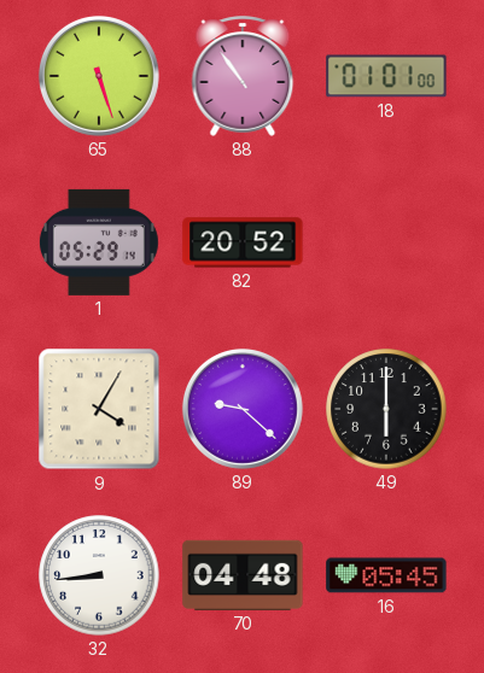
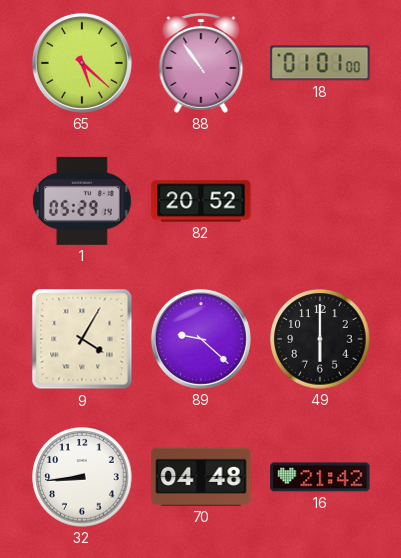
65: 5:27 -> 5:22
16: 05:45 -> 21:42
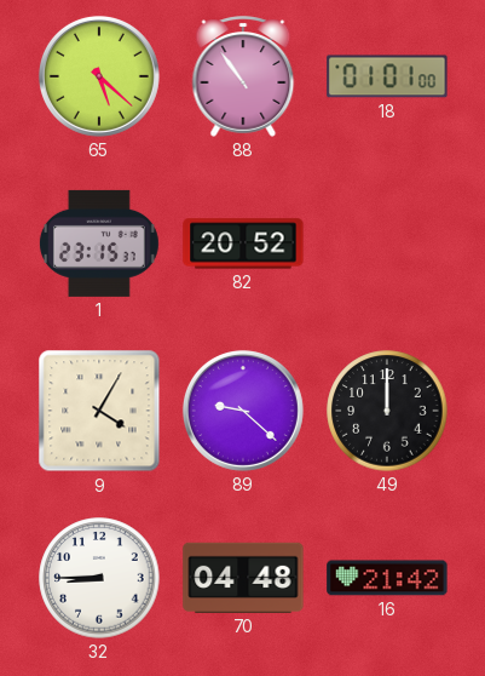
1: 05:29 -> 23:15
49: 6:00 -> 12:00
32: 8:44 -> 8:45
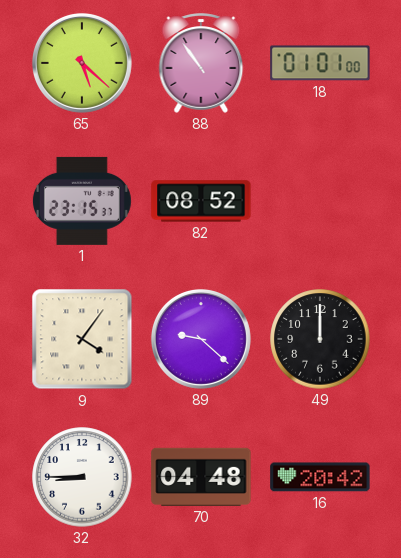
82: 20:52 -> 08:52
9: 4:05 -> 4:06
16: 21:42 -> 20:42
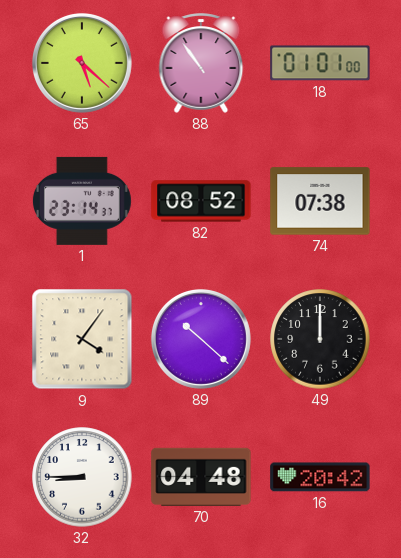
1: 23:15 -> 23:14
74: none -> 07:38
89: 9:22 -> 10:22
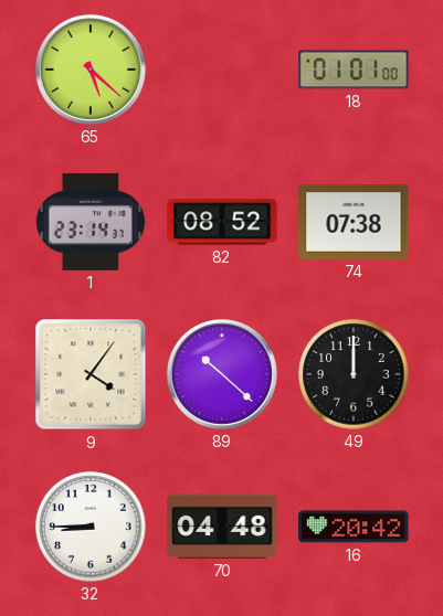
88: 10:54 -> none
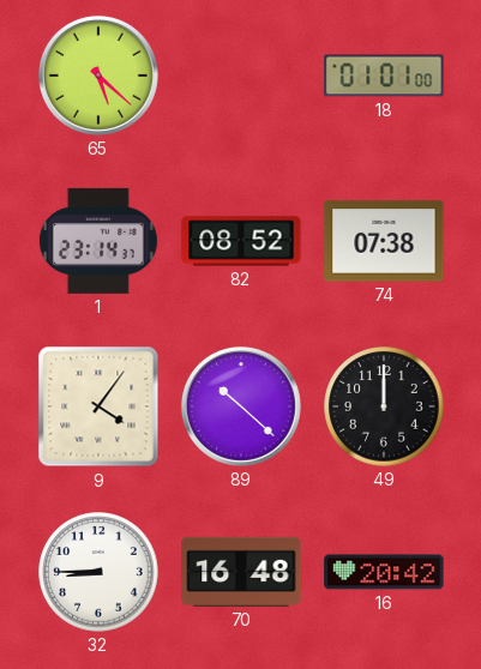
70: 04:48 -> 16:48
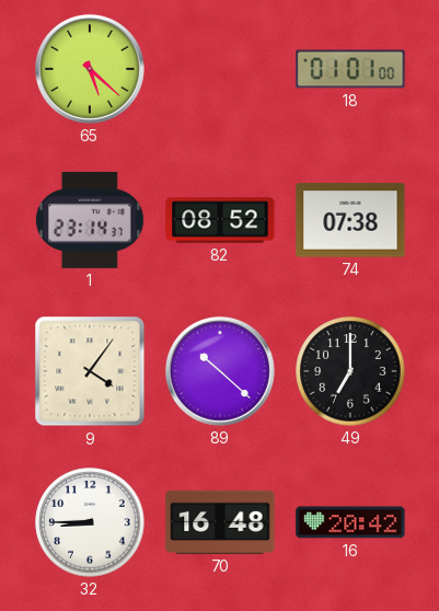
49: 12:00 -> 7:00
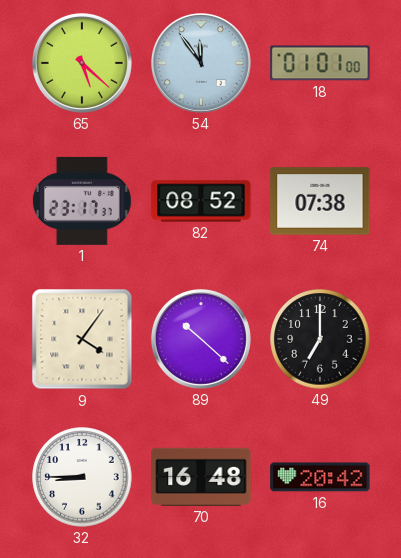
54: none -> 11:54
1: 23:14 -> 23:17
